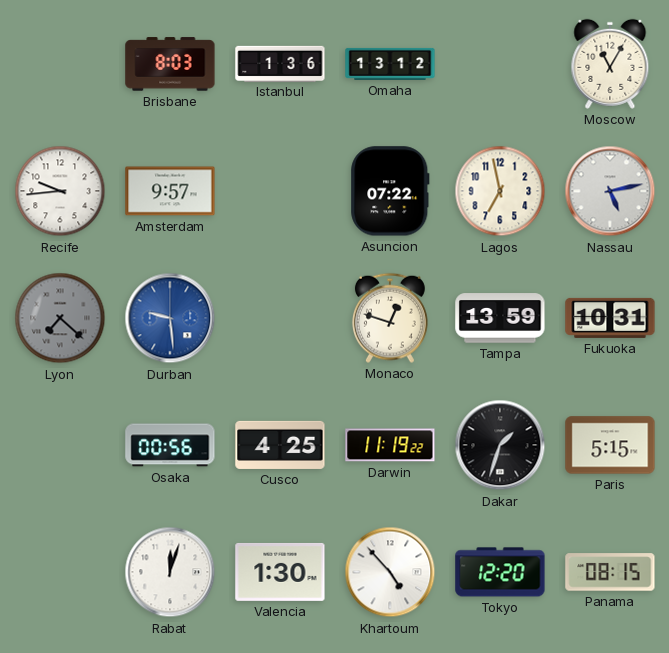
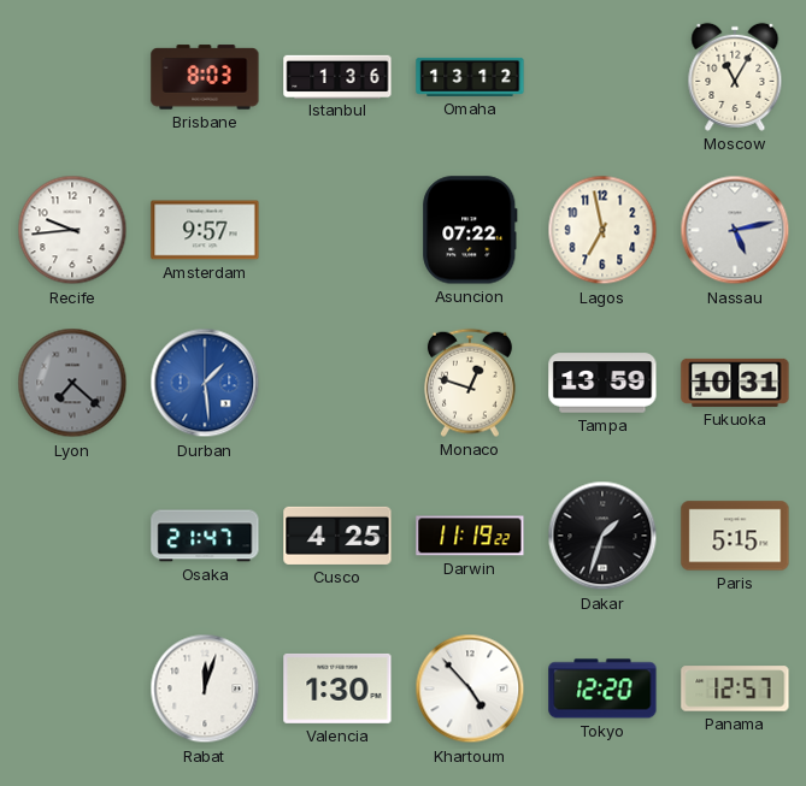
Durban: 9:29 -> 1:29
Osaka: 00:56 -> 21:47
Panama: 08:15 -> 12:57
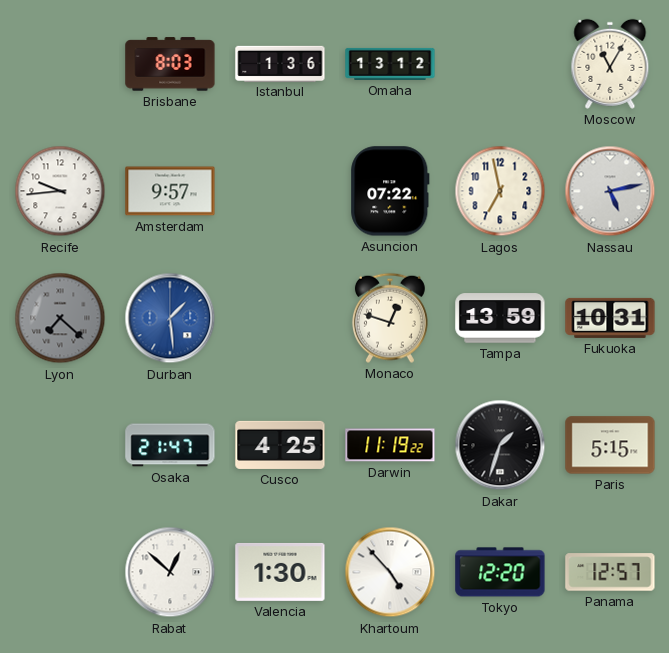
Rabat: 12:03 -> 12:52
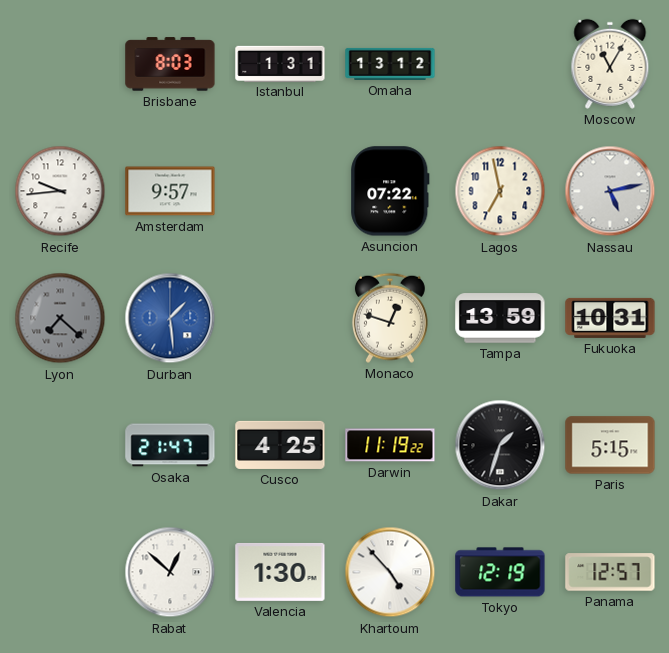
Istanbul: 1:36 -> 1:31
Tokyo: 12:20 -> 12:19
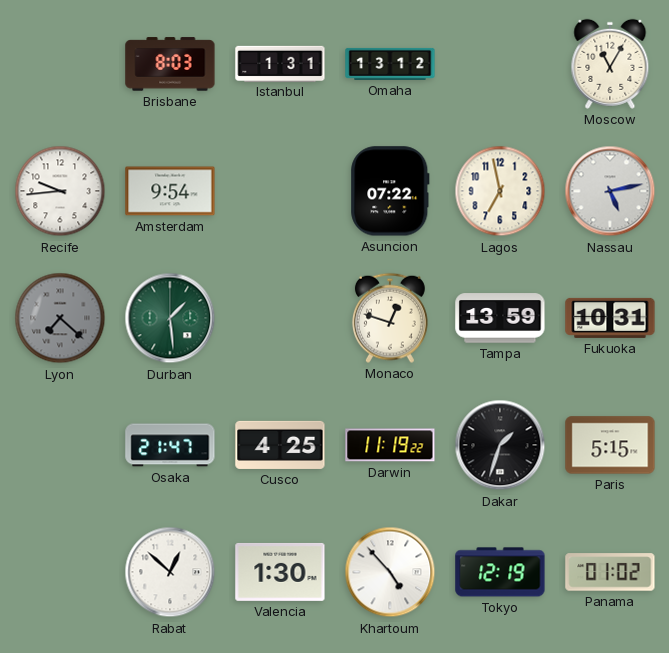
Amsterdam: 9:57 -> 9:54
Durban dial: blue -> green
Panama: 12:57 -> 01:02
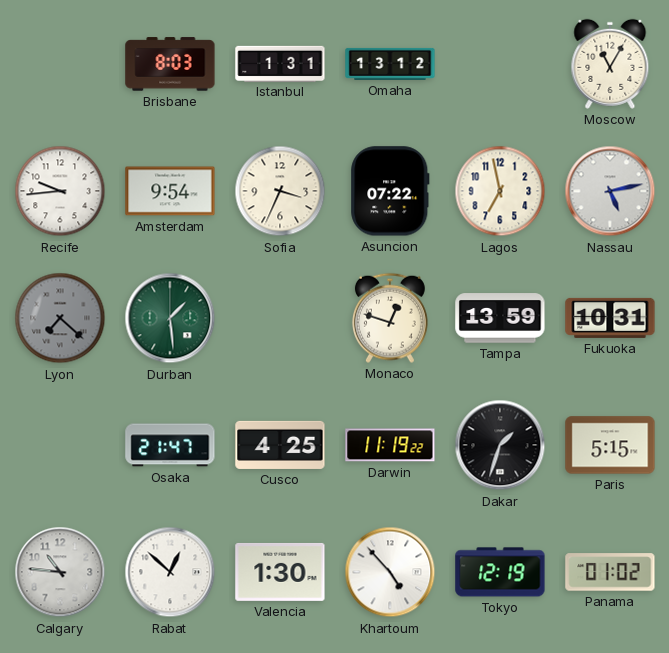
Sofia: none -> 3:34
Calgary: none -> 10:46
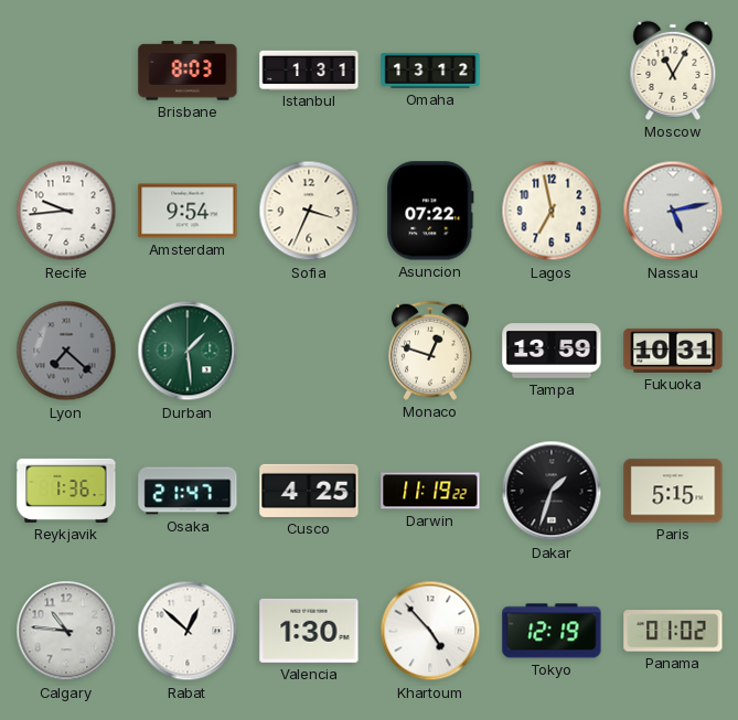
Reykjavik: none -> 1:36
